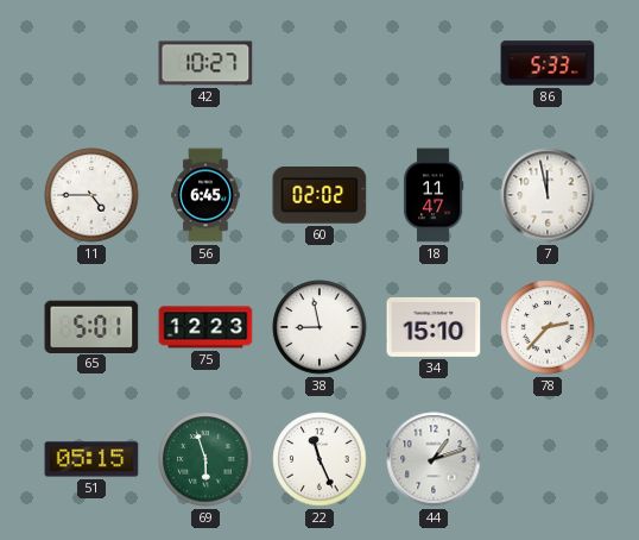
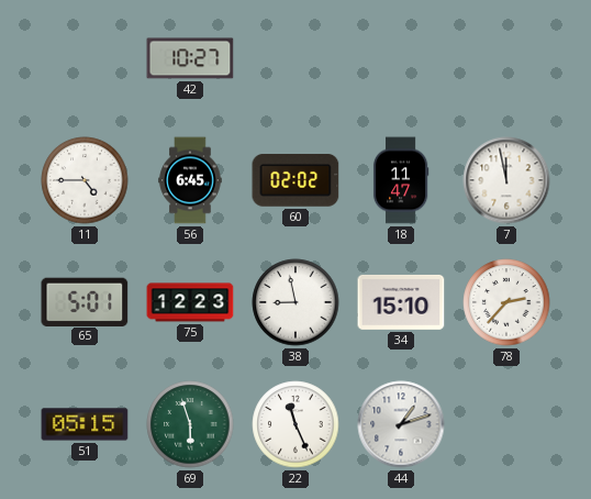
86: 5:33 -> none
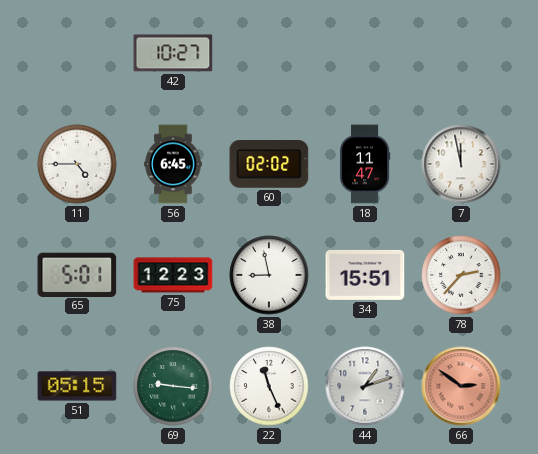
34: 15:10 -> 15:51
69: 5:57 -> 9:16
66: none -> 2:51
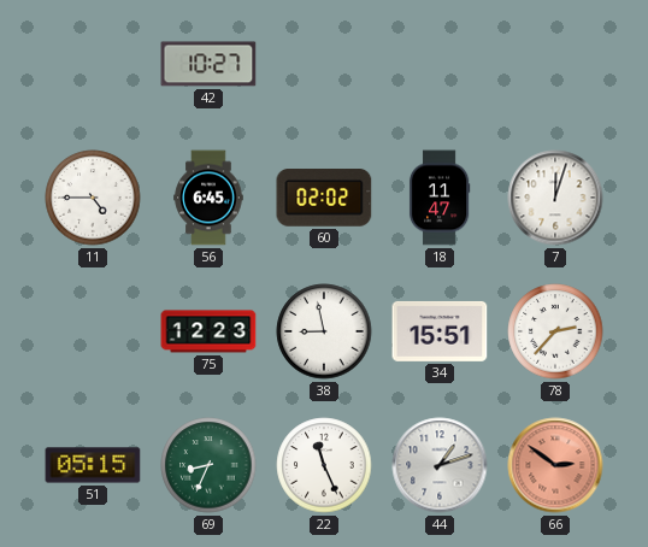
7: 11:58 -> 12:03
65: 5:01 -> none
69: 9:16 -> 8:34
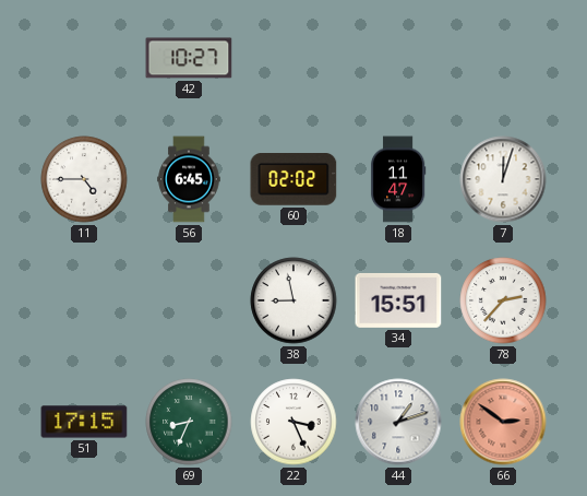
75: 12:23 -> none
51: 05:15 -> 17:15
22: 11:26 -> 3:26
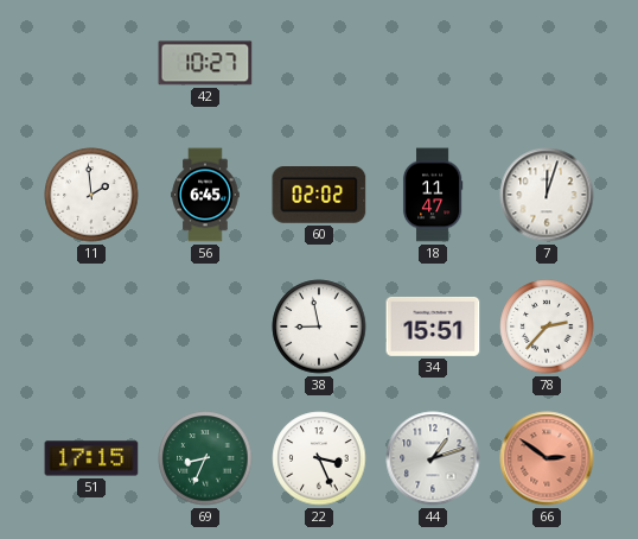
11: 4:45 -> 1:59
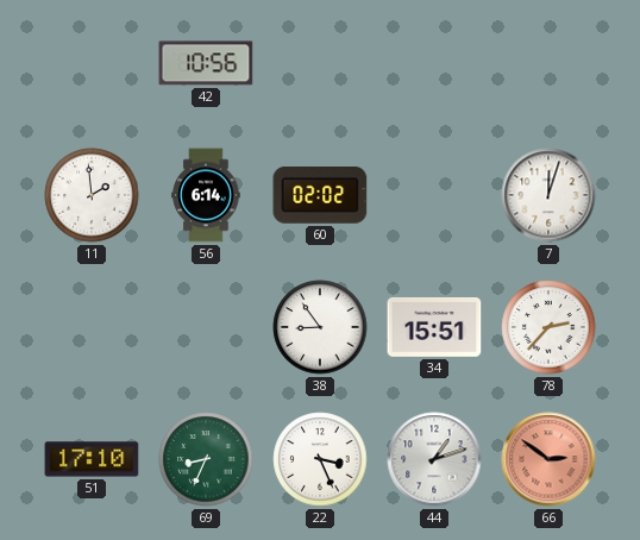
42: 10:27 -> 10:56
56: 6:45 -> 6:14
18: 11:47 -> none
38: 8:58 -> 8:54
51: 17:15 -> 17:10
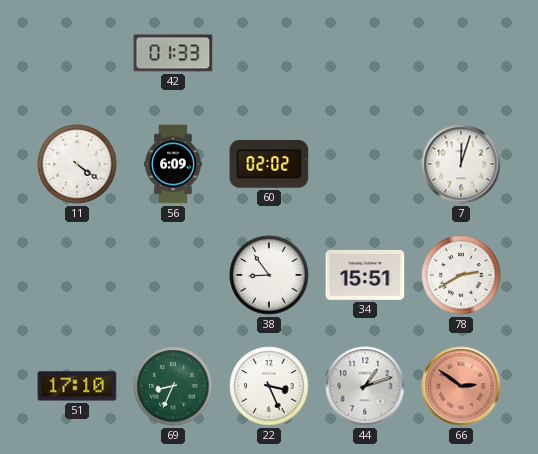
42: 10:56 -> 01:33
11: 1:59 -> 4:21
56: 6:14 -> 6:09
78: 2:37 -> 2:40
